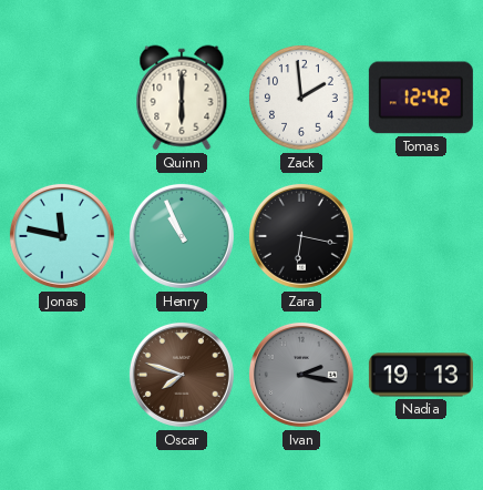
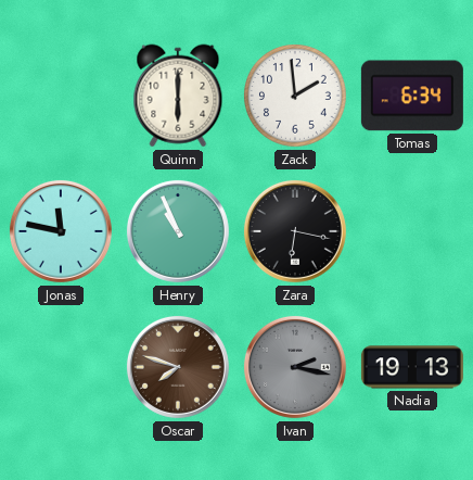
Tomas: 12:42 -> 6:34
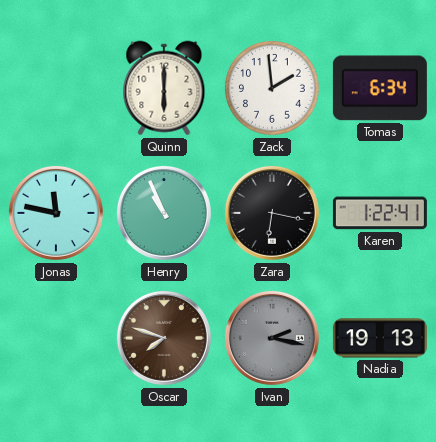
Karen: none -> 1:22
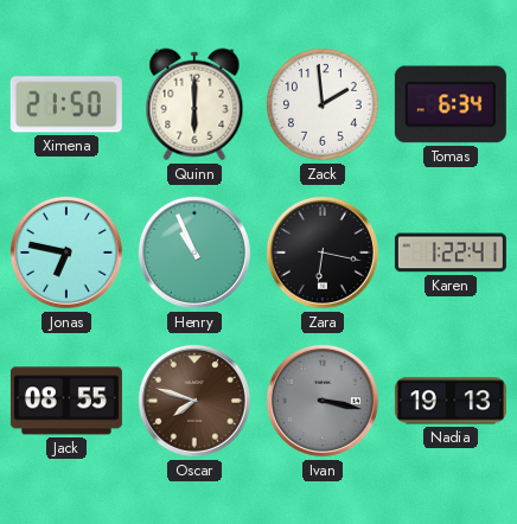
Ximena: none -> 21:50
Jonas: 11:47 -> 6:47
Jack: none -> 08:55
Ivan: 2:17 -> 3:17
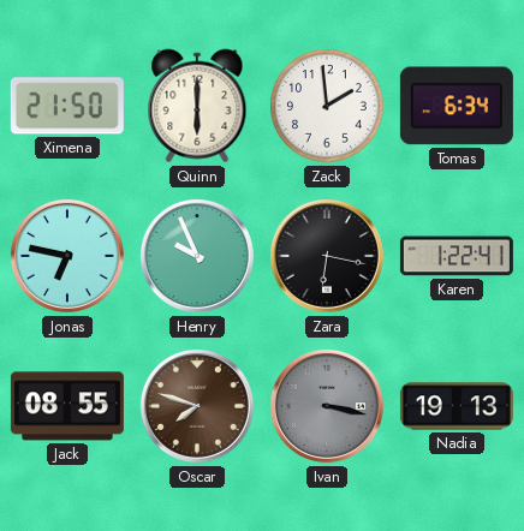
Henry: 10:56 -> 9:56
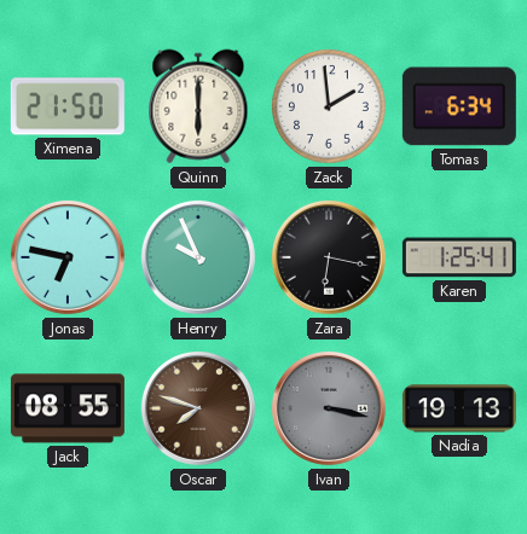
Karen: 1:22 -> 1:25
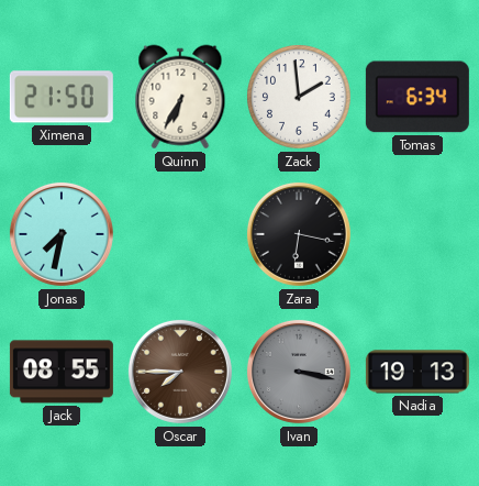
Quinn: 6:00 -> 6:35
Jonas: 6:47 -> 7:32
Henry: 9:56 -> none
Karen: 1:25 -> none
Oscar: 7:48 -> 7:45
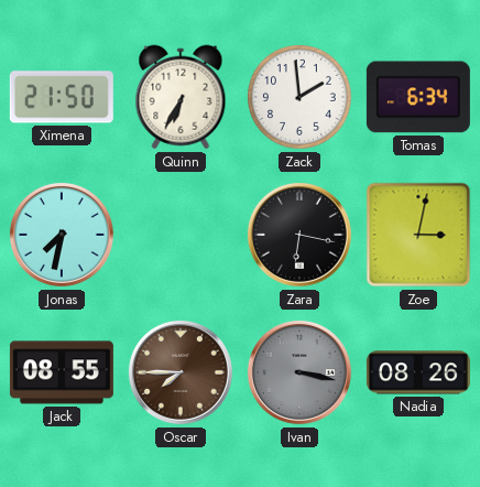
Zoe: none -> 3:02
Nadia: 19:13 -> 08:26
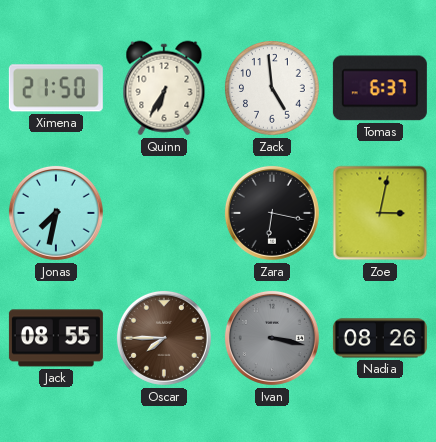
Zack: 1:59 -> 4:59
Tomas: 6:34 -> 6:37
